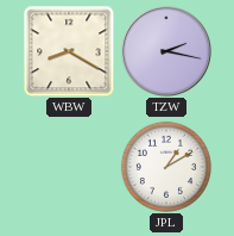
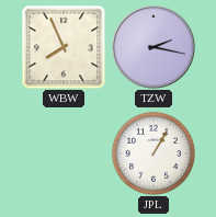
WBW: 8:20 -> 7:56
JPL: 1:10 -> 1:05
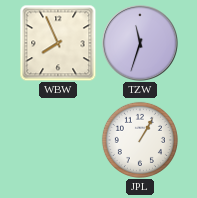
TZW: 2:17 -> 11:33
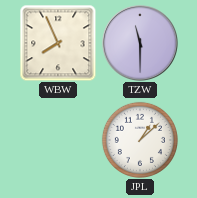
TZW: 11:33 -> 11:30
JPL: 1:05 -> 1:08
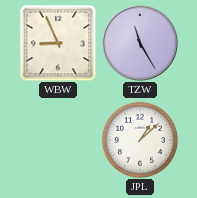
WBW: 7:56 -> 8:56
TZW: 11:30 -> 11:25
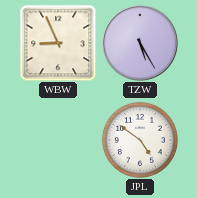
TZW: 11:25 -> 5:25
JPL: 1:08 -> 4:51
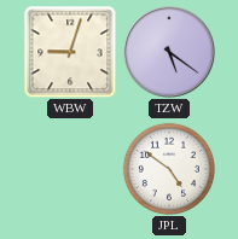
WBW: 8:56 -> 9:03
TZW: 5:25 -> 5:21
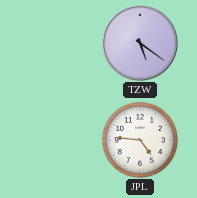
WBW: 9:03 -> none
JPL: 4:51 -> 4:46
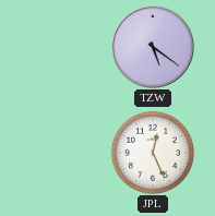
JPL: 4:46 -> 12:26
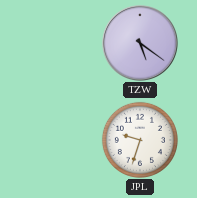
JPL: 12:26 -> 9:33
